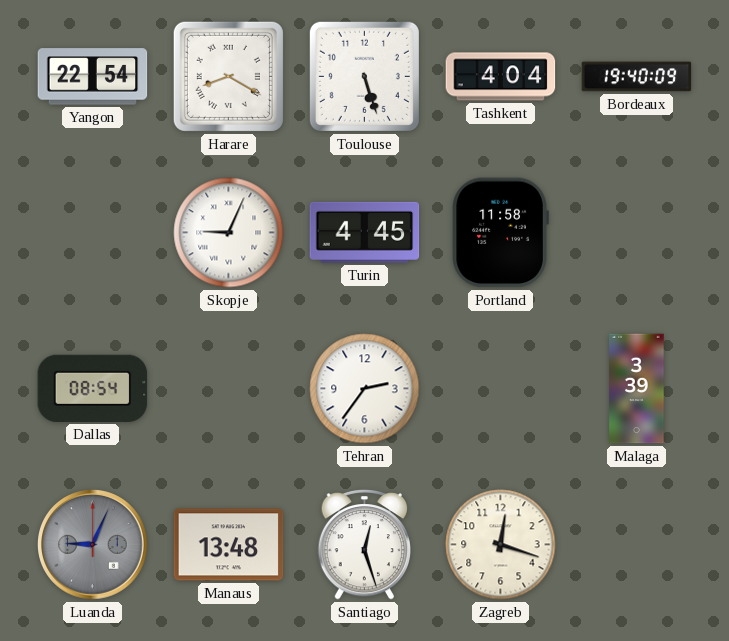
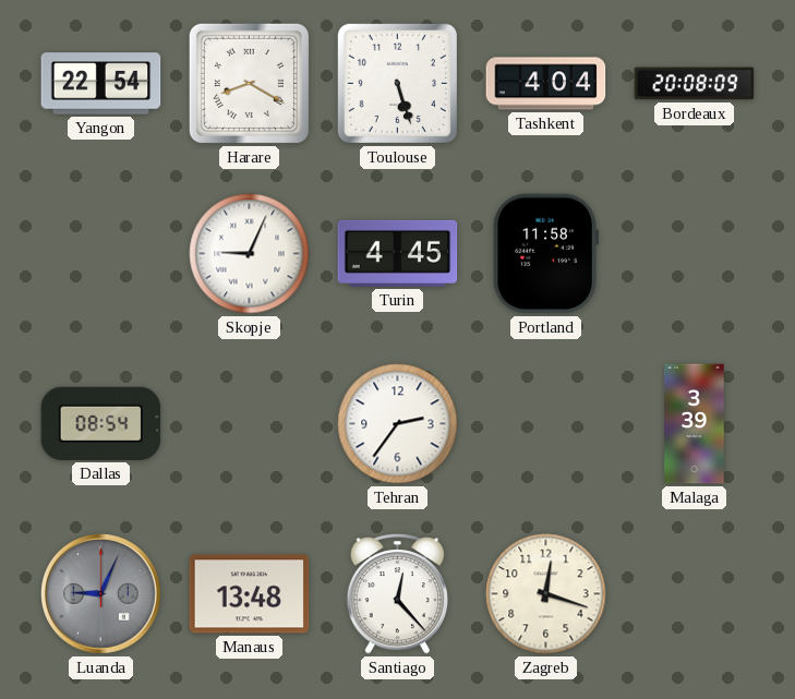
Bordeaux: 19:40 -> 20:08
Santiago: 12:27 -> 12:23
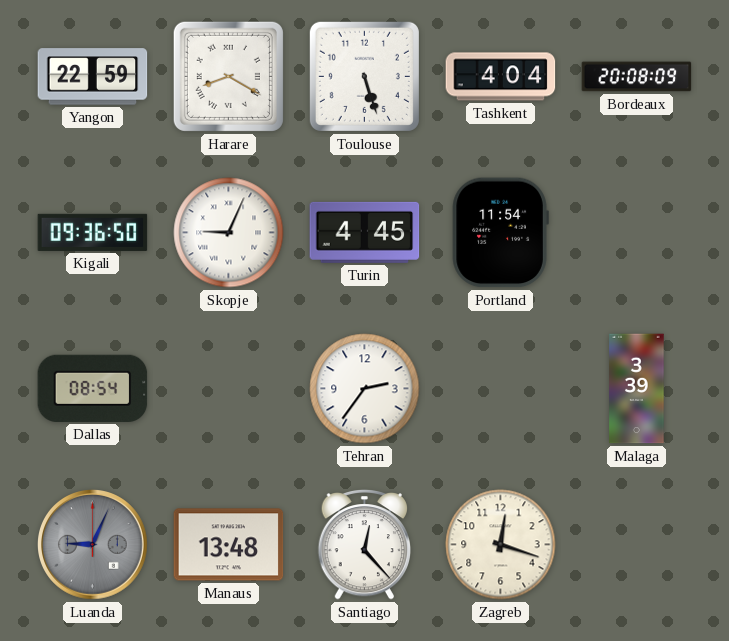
Yangon: 22:54 -> 22:59
Kigali: none -> 09:36
Portland: 11:58 -> 11:54
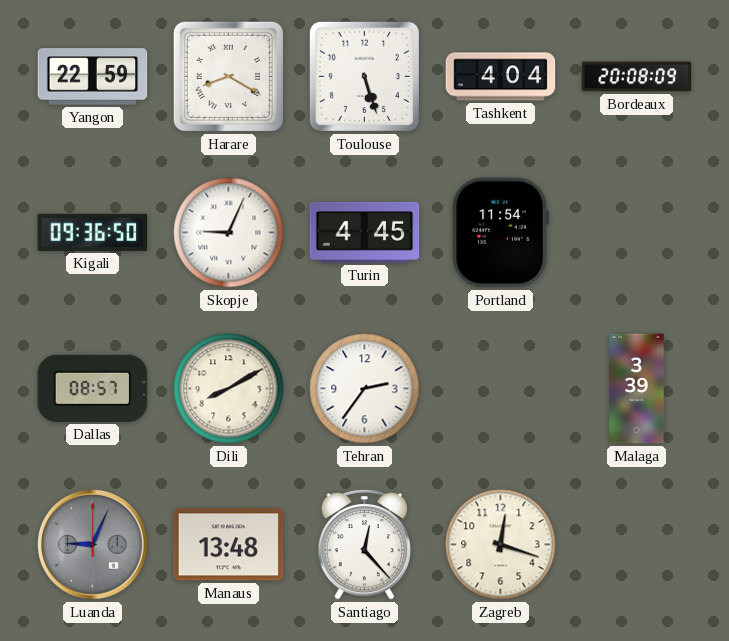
Dallas: 08:54 -> 08:57
Dili: none -> 8:10
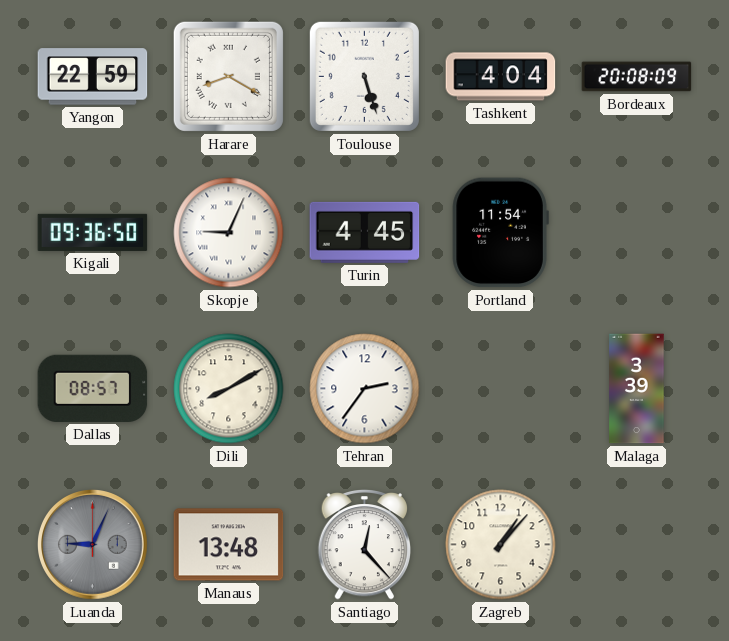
Zagreb: 12:18 -> 1:07
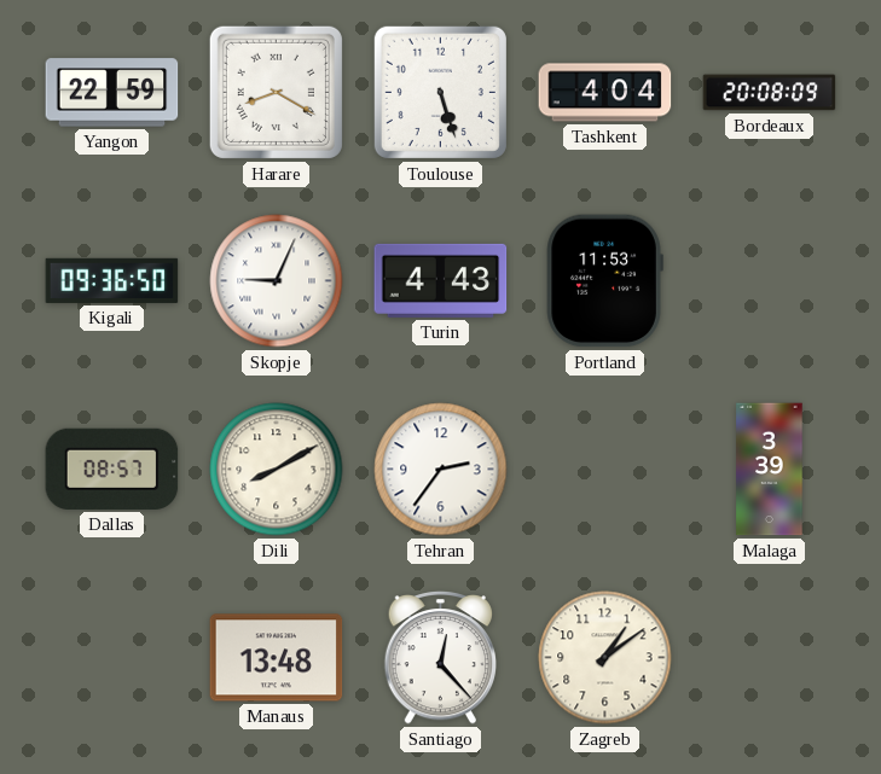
Turin: 4:45 -> 4:43
Portland: 11:54 -> 11:53
Luanda: 9:04 -> none
Zagreb: 1:07 -> 1:09
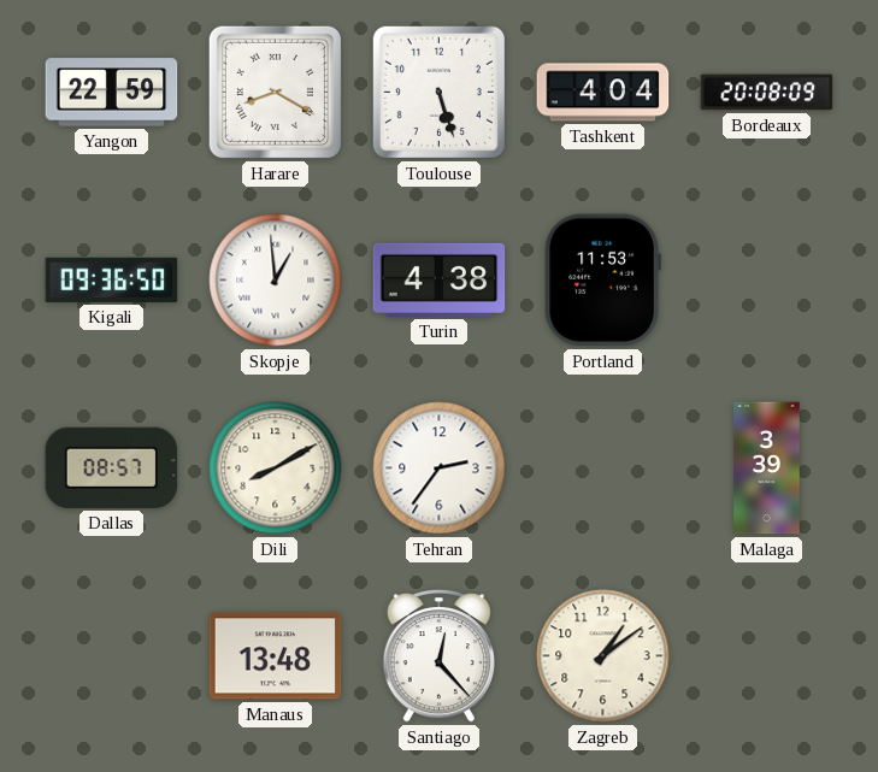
Skopje: 9:04 -> 12:59
Turin: 4:43 -> 4:38
